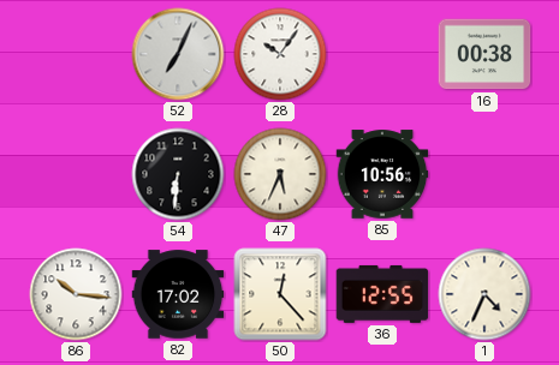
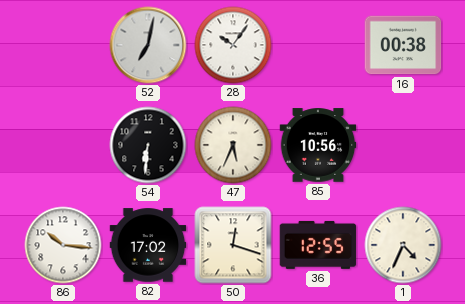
52: 7:04 -> 7:02
50: 12:23 -> 12:18
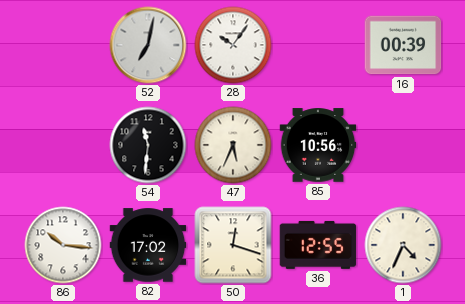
16: 00:38 -> 00:39
54: 6:31 -> 11:31
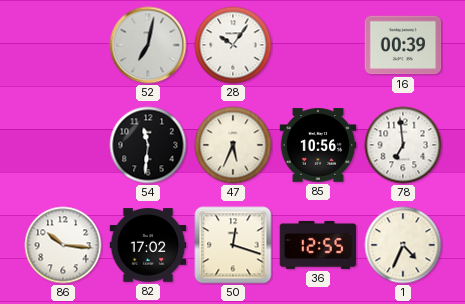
78: none -> 6:59
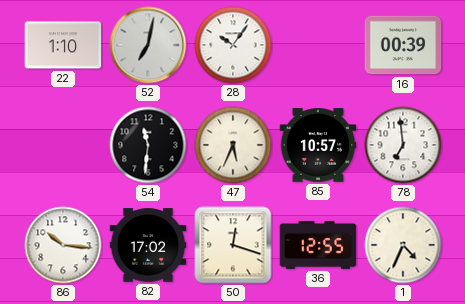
22: none -> 1:10
85: 10:56 -> 10:57
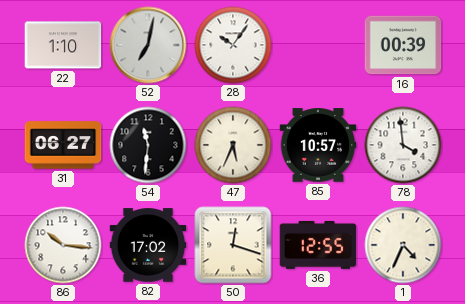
31: none -> 06:27
78: 6:59 -> 3:59
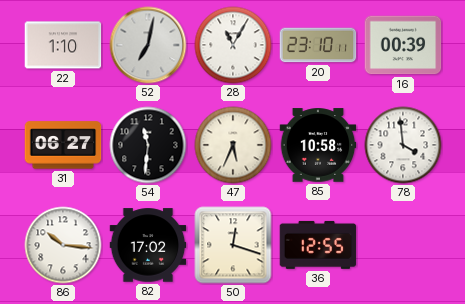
28: 10:06 -> 11:05
20: none -> 23:10
85: 10:57 -> 10:58
1: 4:34 -> none
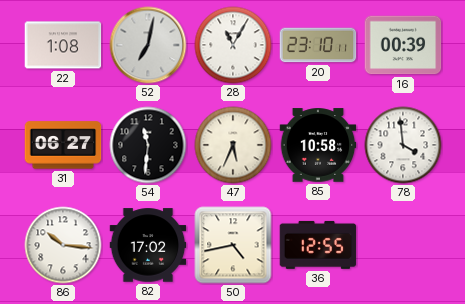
22: 1:10 -> 1:08
50: 12:18 -> 4:43
